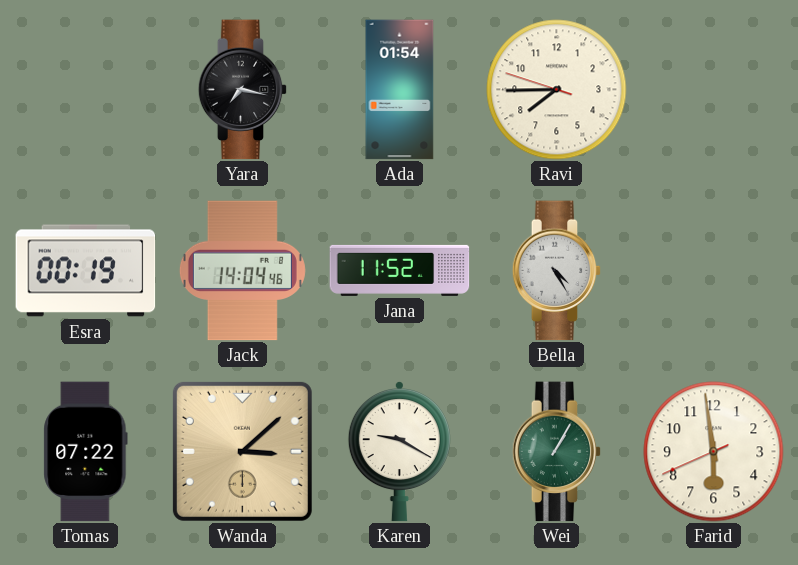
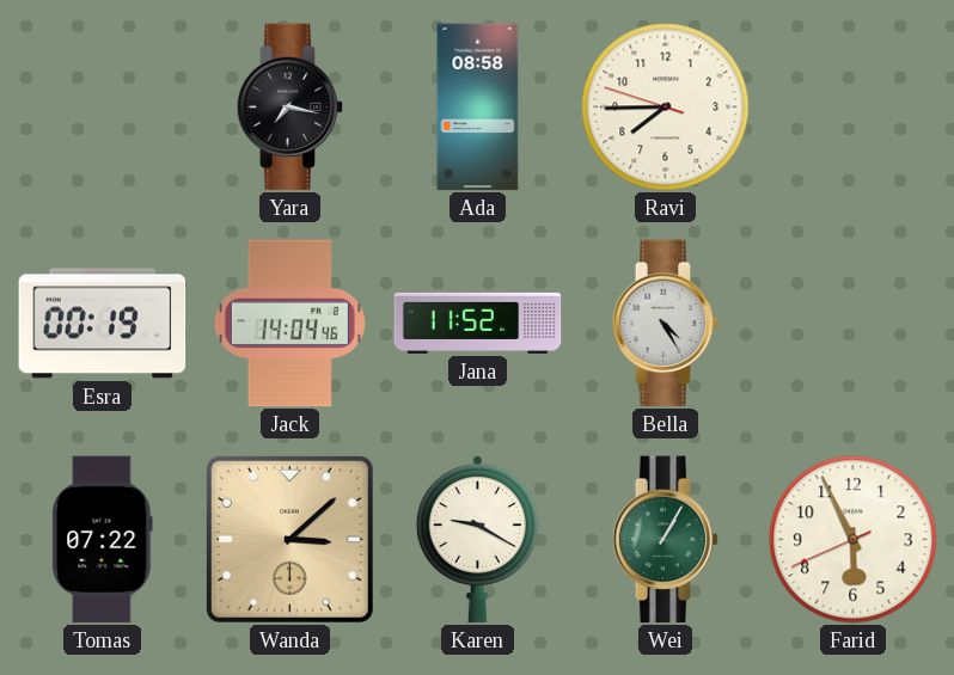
Ada: 01:54 -> 08:58
Farid: 5:58 -> 5:55
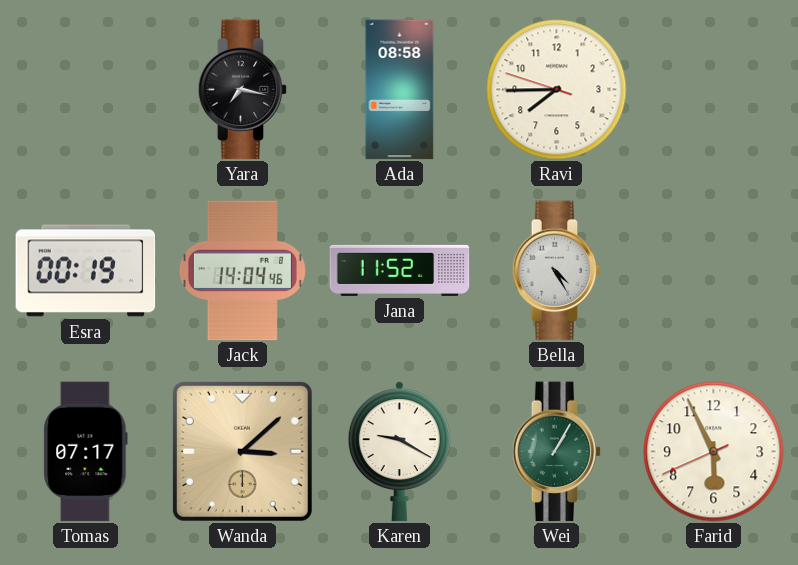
Tomas: 07:22 -> 07:17
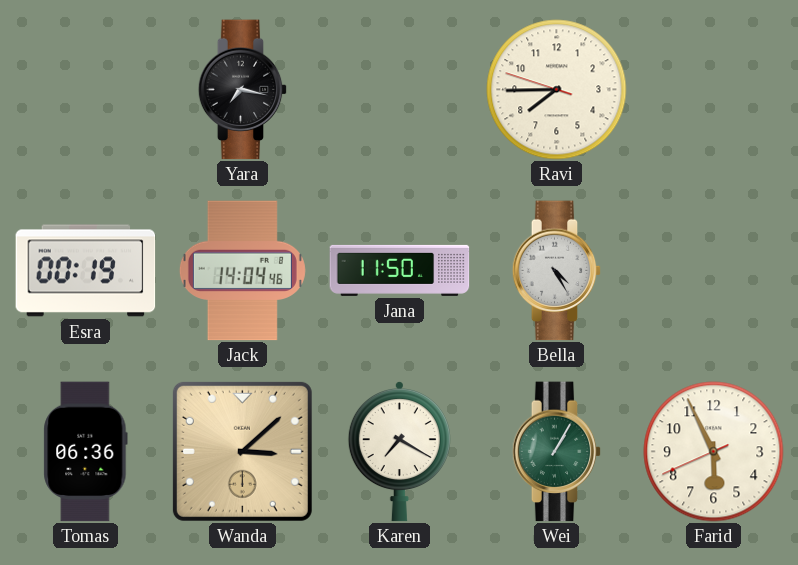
Ada: 08:58 -> none
Jana: 11:52 -> 11:50
Tomas: 07:17 -> 06:36
Karen: 9:20 -> 7:20
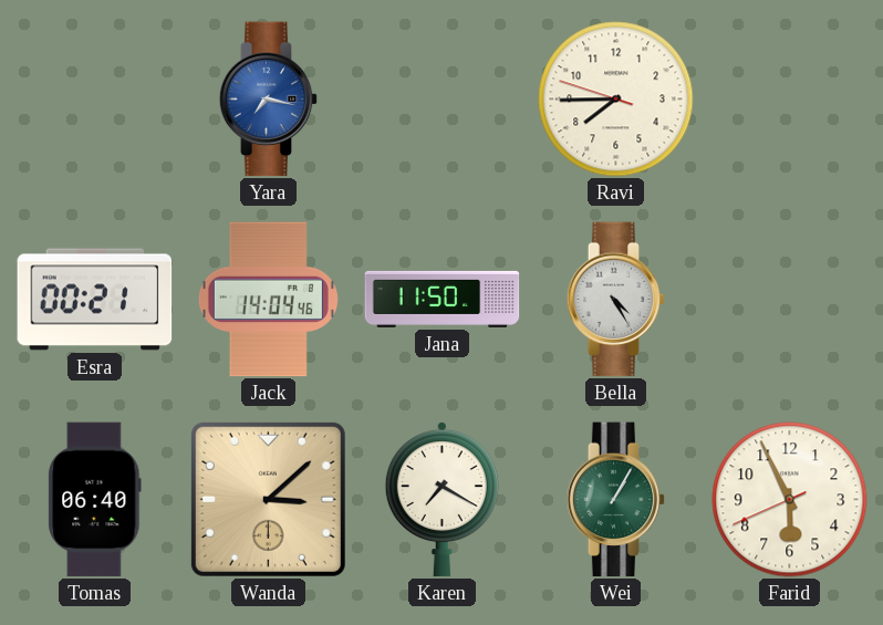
Yara dial: black -> blue
Esra: 00:19 -> 00:21
Tomas: 06:36 -> 06:40
